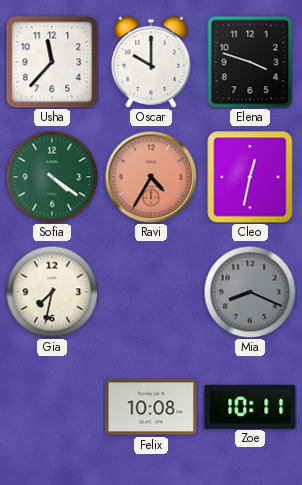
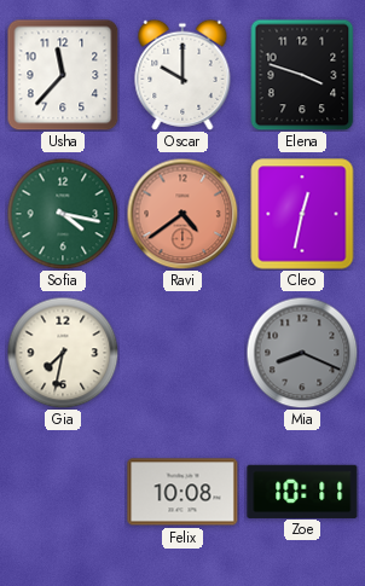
Sofia: 4:21 -> 4:17
Ravi: 4:35 -> 4:39
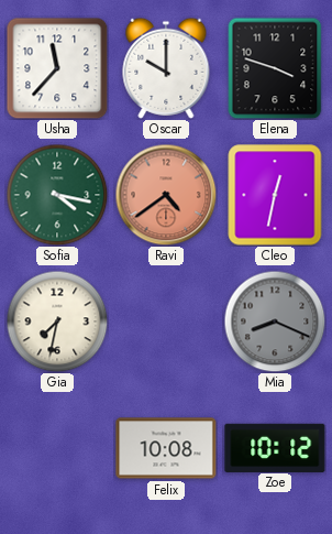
Zoe: 10:11 -> 10:12
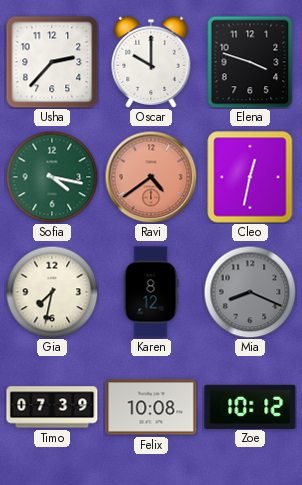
Usha: 11:37 -> 2:37
Karen: none -> 8:12
Timo: none -> 07:39
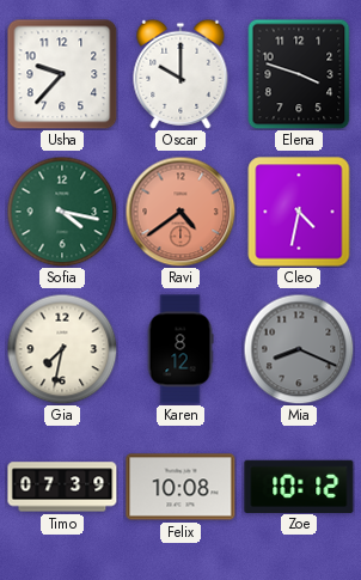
Usha: 2:37 -> 9:37
Cleo: 12:32 -> 4:32
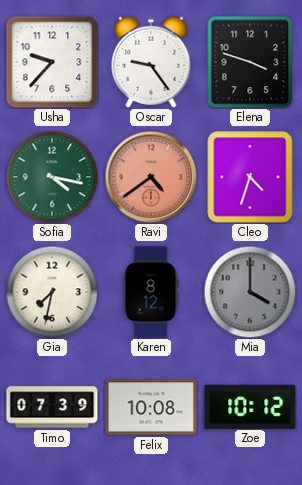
Oscar: 10:00 -> 9:24
Cleo: 4:32 -> 4:33
Mia: 8:19 -> 4:00
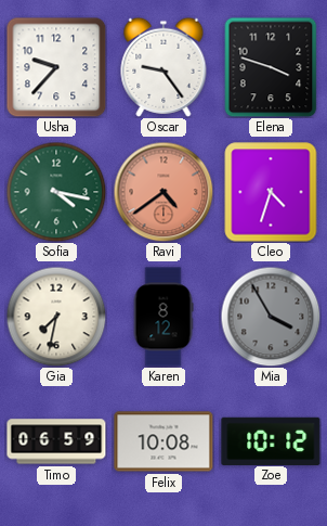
Mia: 4:00 -> 3:55
Timo: 07:39 -> 06:59
